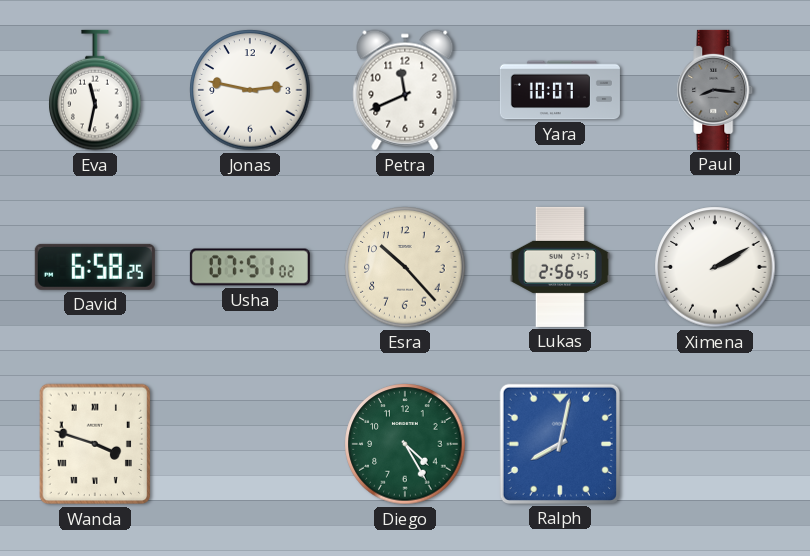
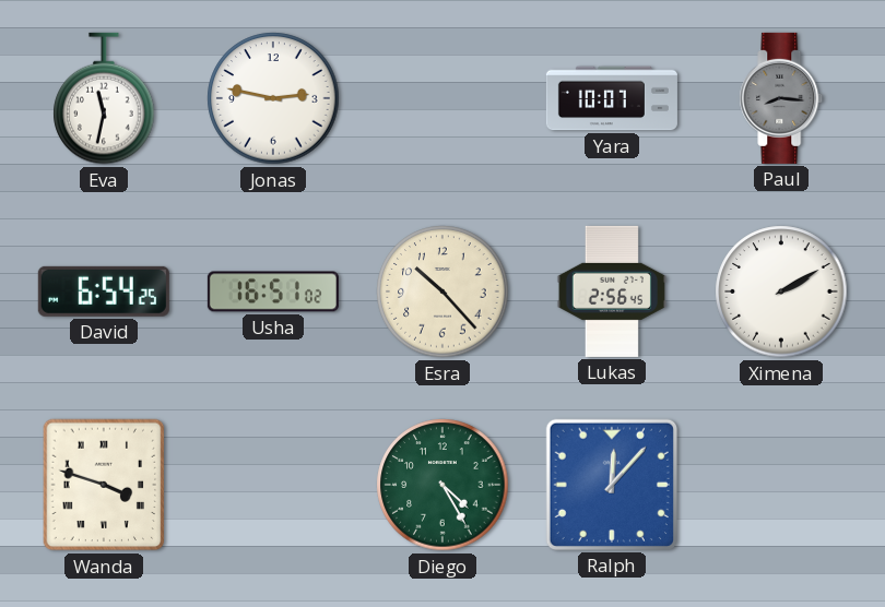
Petra: 11:41 -> none
David: 6:58 -> 6:54
Usha: 07:51 -> 16:51
Ralph: 8:02 -> 12:07
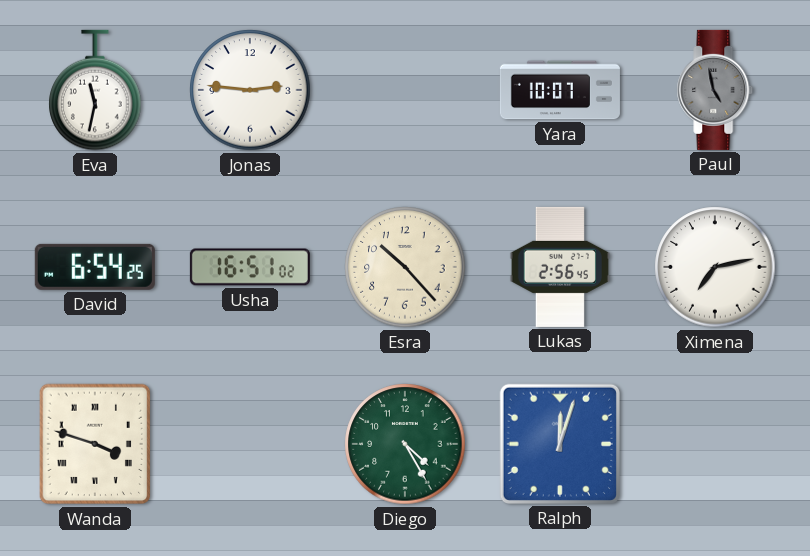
Jonas: 2:47 -> 2:46
Paul: 8:16 -> 4:58
Ximena: 2:10 -> 7:13
Ralph: 12:07 -> 12:03
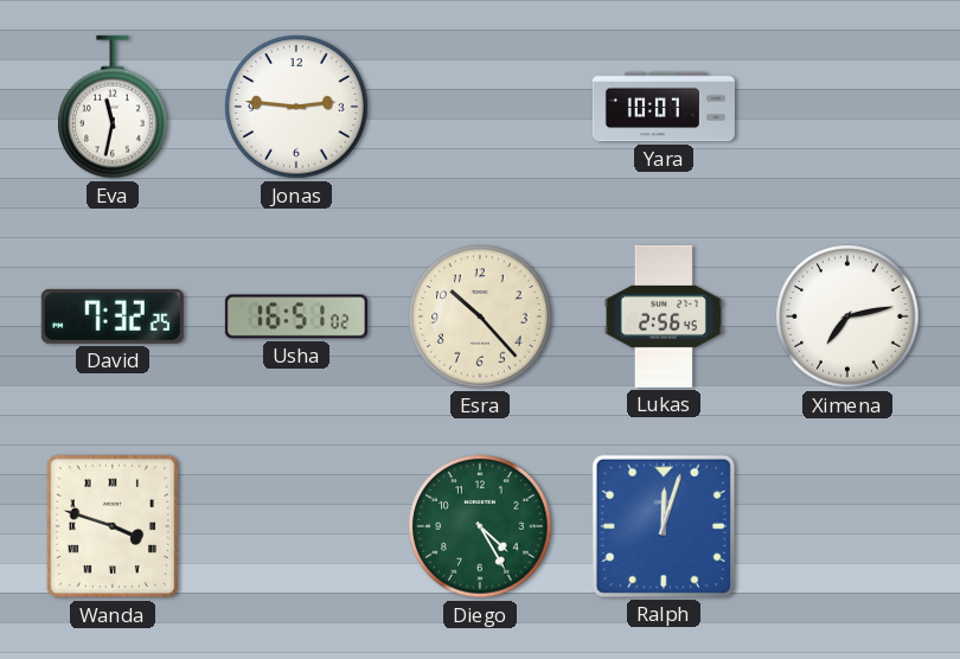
Paul: 4:58 -> none
David: 6:54 -> 7:32
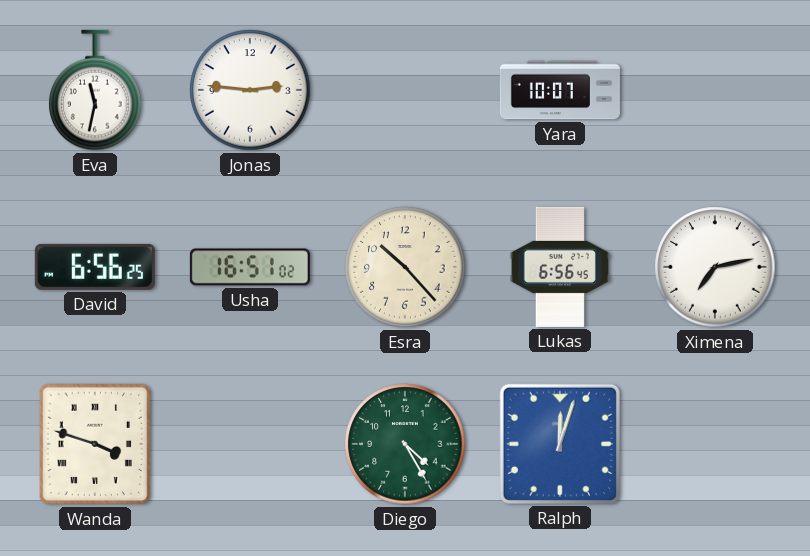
David: 7:32 -> 6:56
Lukas: 2:56 -> 6:56
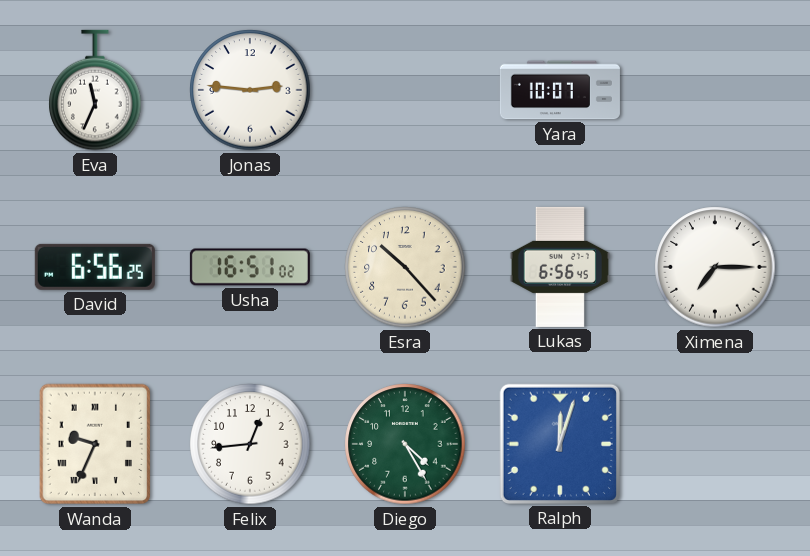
Eva: 11:32 -> 11:34
Ximena: 7:13 -> 7:15
Wanda: 3:48 -> 9:34
Felix: none -> 12:44
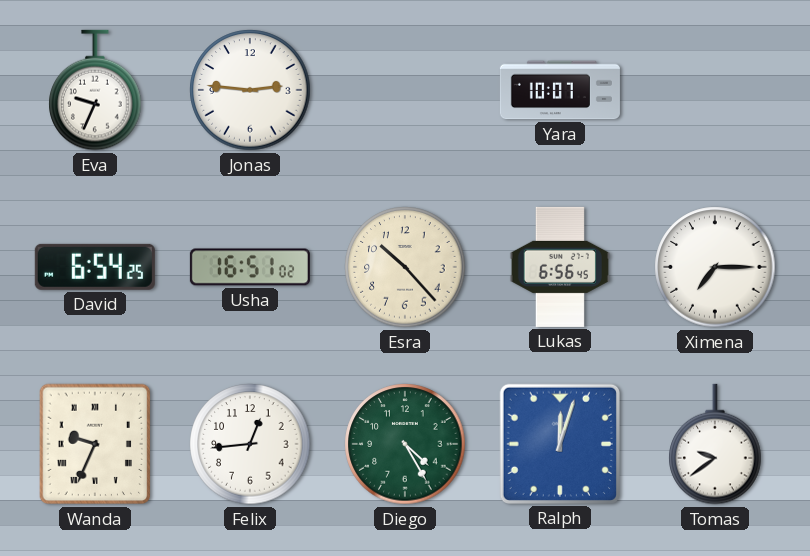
Eva: 11:34 -> 9:34
David: 6:56 -> 6:54
Tomas: none -> 9:39
